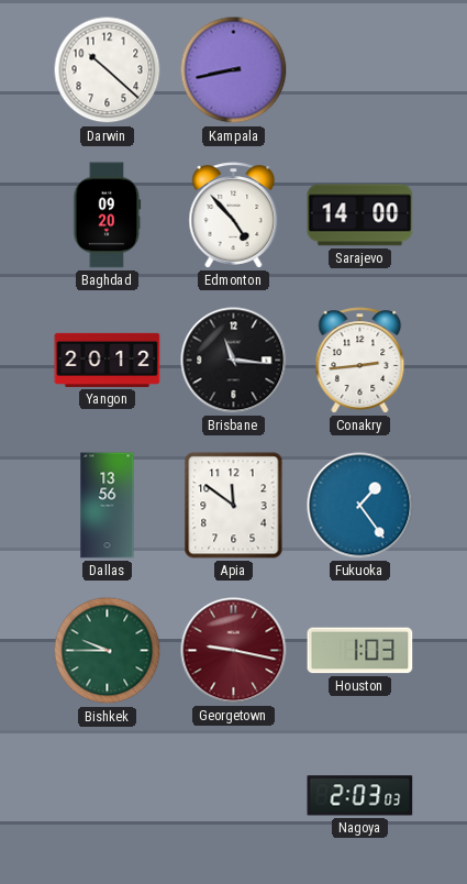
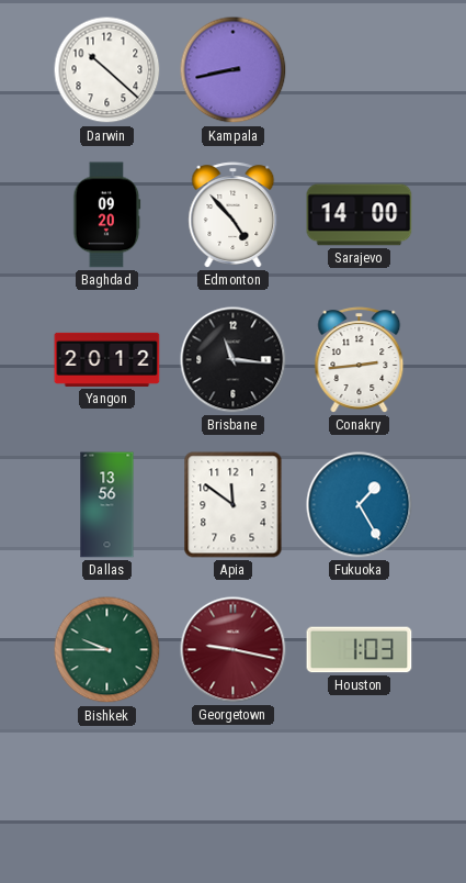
Fukuoka: 1:24 -> 1:25
Nagoya: 2:03 -> none
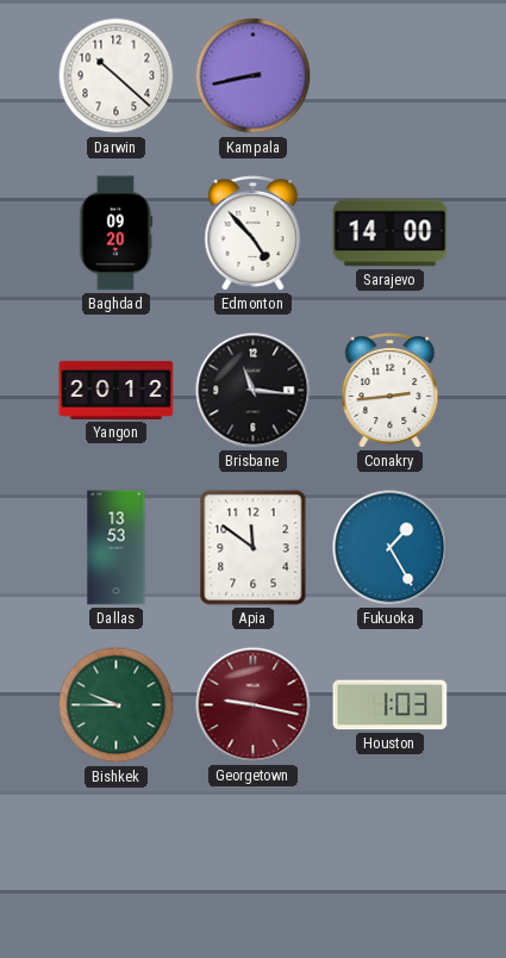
Dallas: 13:56 -> 13:53
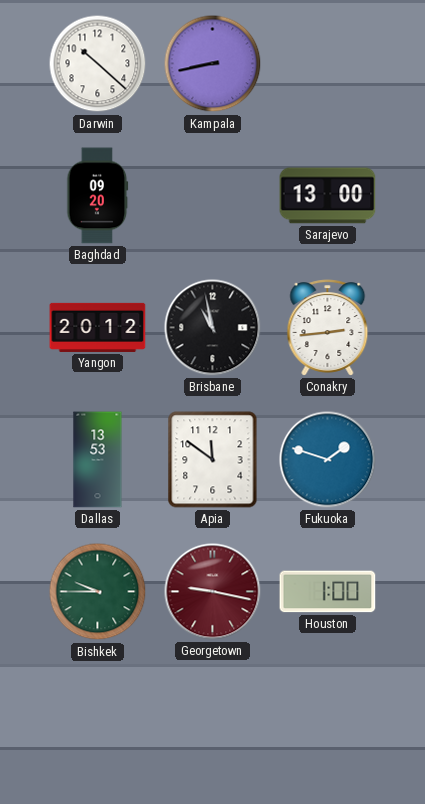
Edmonton: 4:53 -> none
Sarajevo: 14:00 -> 13:00
Brisbane: 11:16 -> 10:58
Fukuoka: 1:25 -> 1:48
Houston: 1:03 -> 1:00
